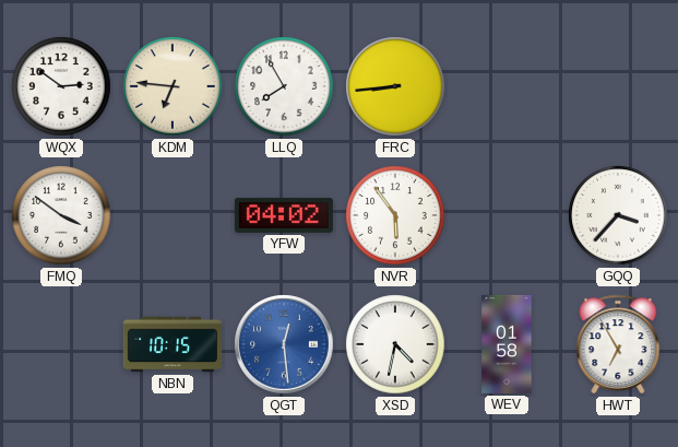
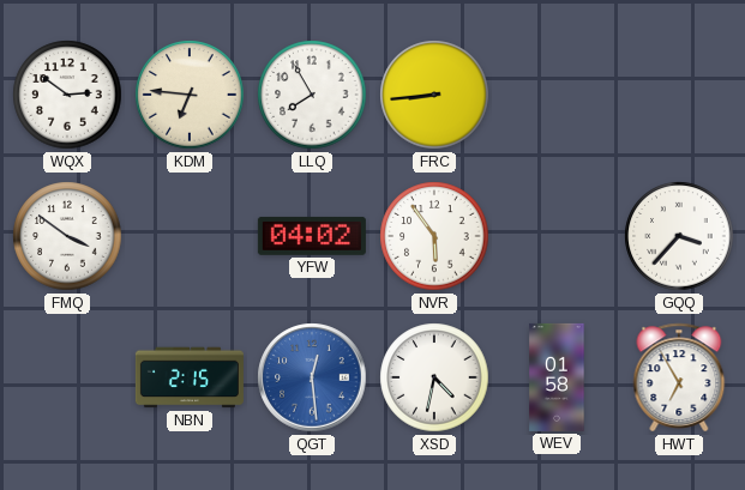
NBN: 10:15 -> 2:15
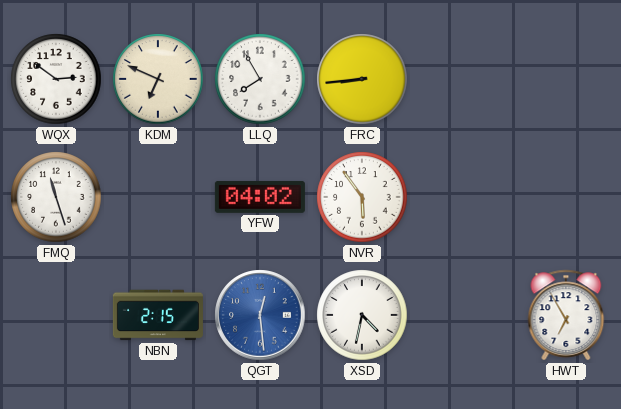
KDM: 6:46 -> 6:49
FMQ: 3:51 -> 11:27
GQQ: 3:37 -> none
WEV: 01:58 -> none
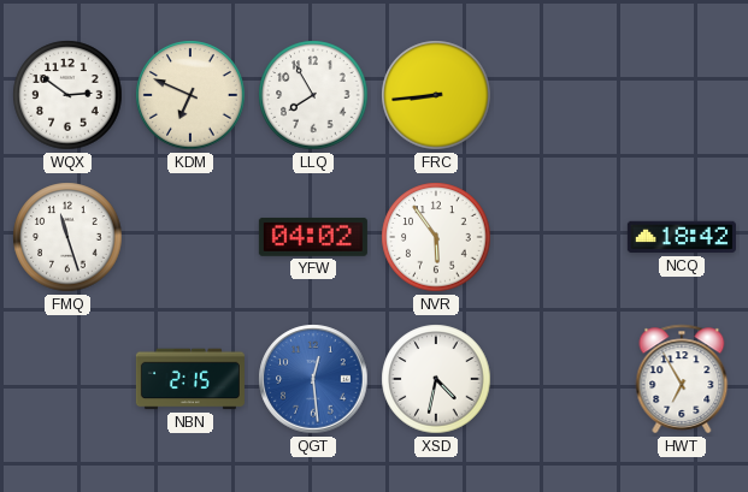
NCQ: none -> 18:42
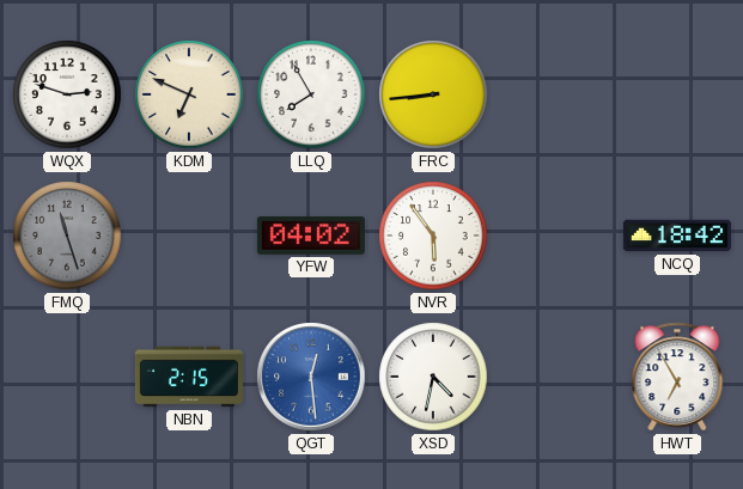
WQX: 2:51 -> 2:48
FMQ dial: white -> grey
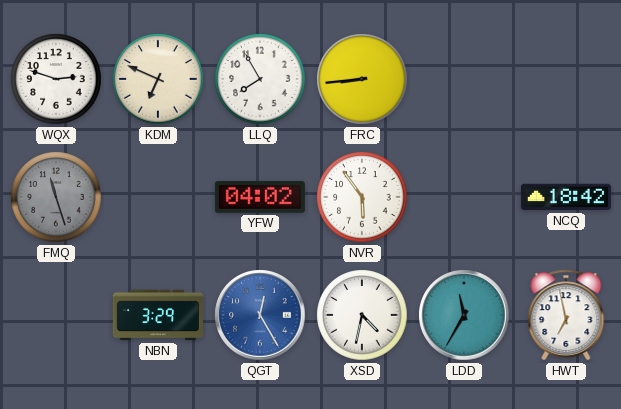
NBN: 2:15 -> 3:29
QGT: 12:29 -> 12:25
LDD: none -> 11:35
HWT: 6:55 -> 6:58
